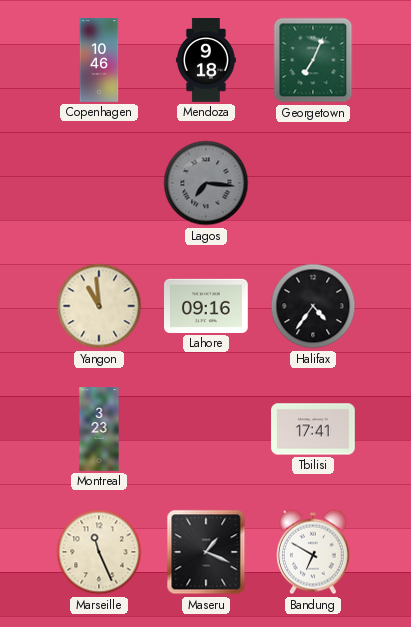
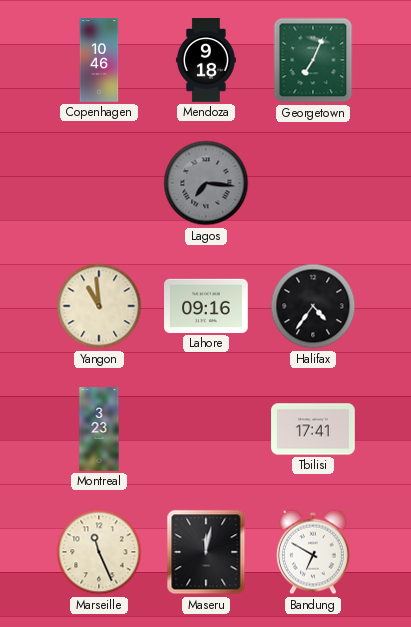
Maseru: 1:19 -> 12:02
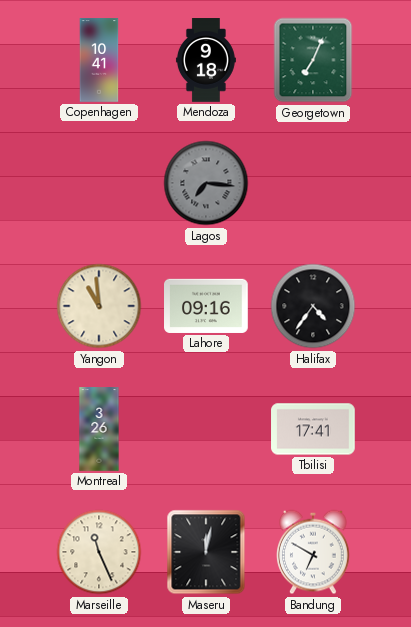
Copenhagen: 10:46 -> 10:41
Montreal: 3:23 -> 3:26
